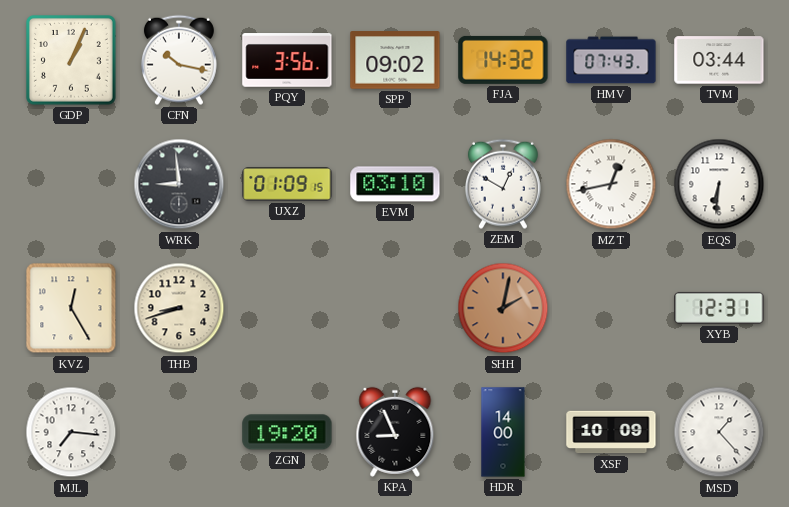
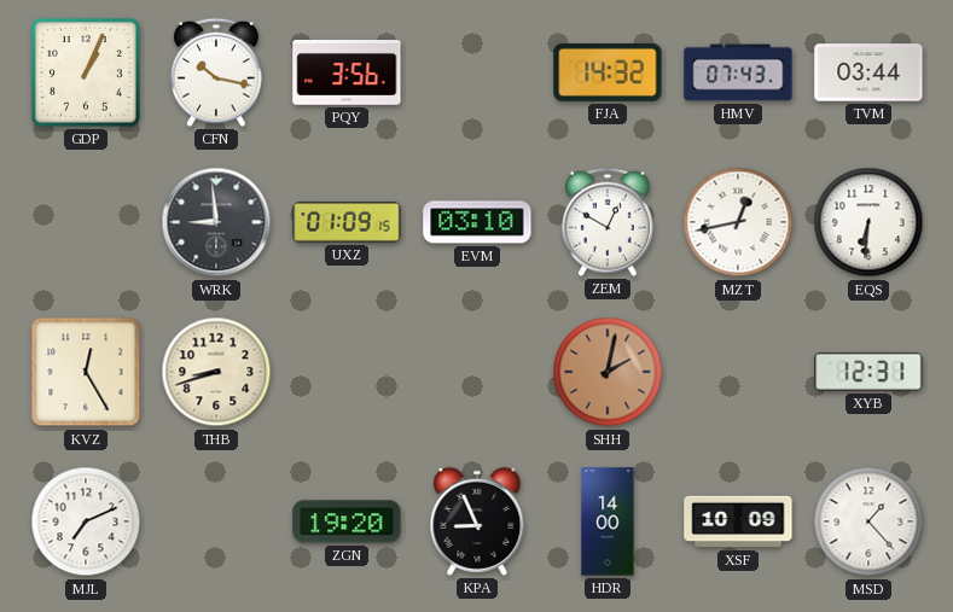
SPP: 09:02 -> none
MJL: 7:16 -> 7:11
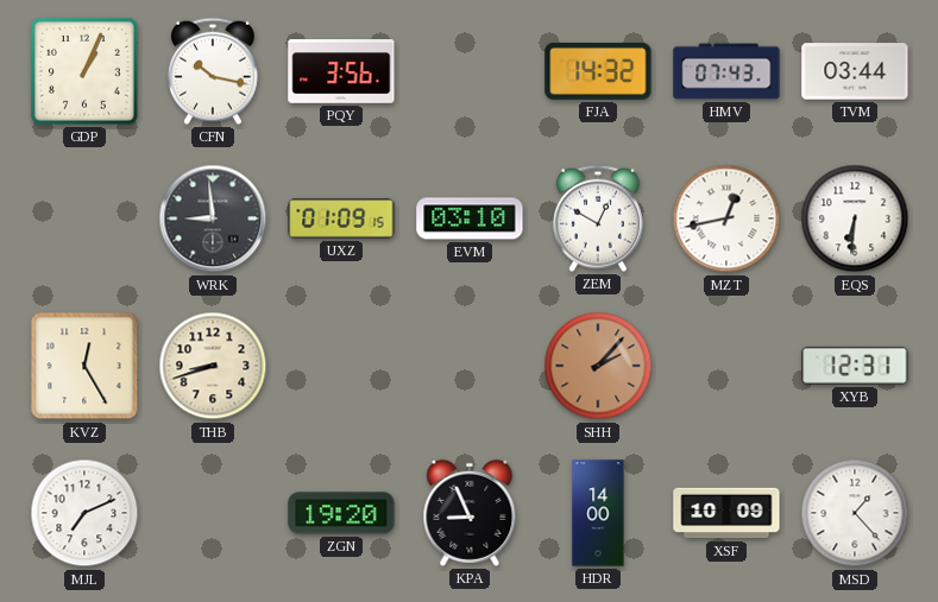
SHH: 2:02 -> 2:07
